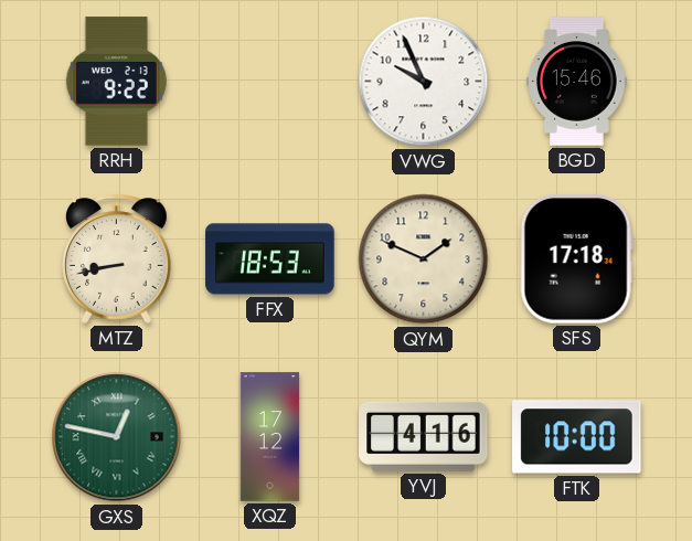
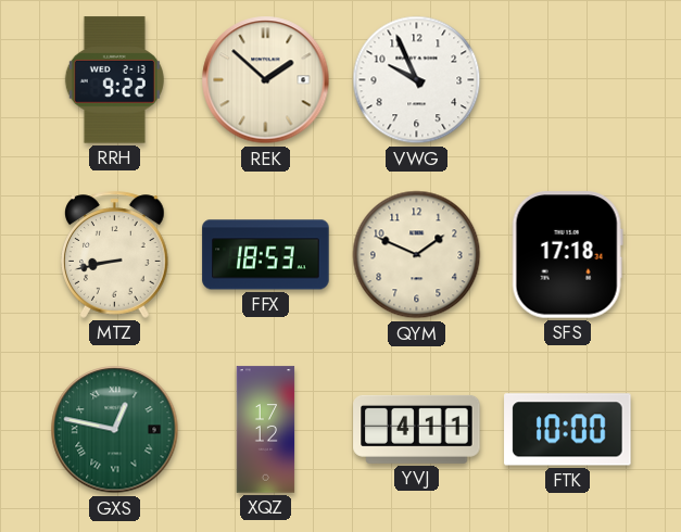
REK: none -> 1:52
BGD: 15:46 -> none
YVJ: 4:16 -> 4:11
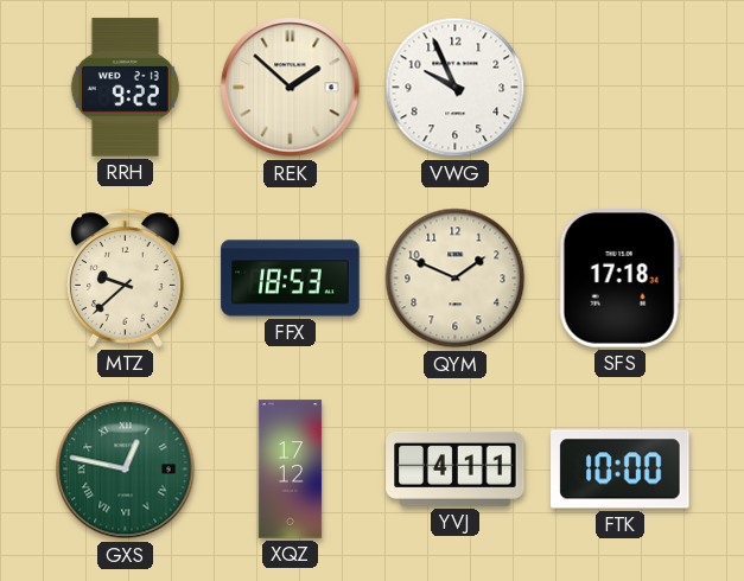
MTZ: 8:43 -> 9:38
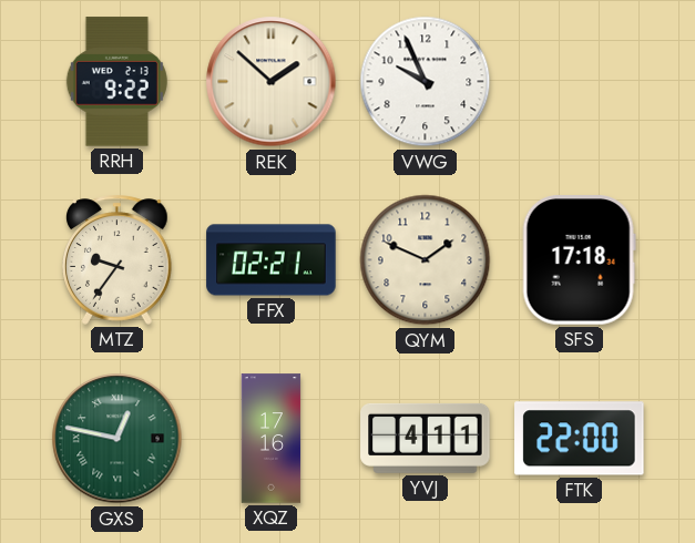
MTZ: 9:38 -> 9:36
FFX: 18:53 -> 02:21
XQZ: 17:12 -> 17:16
FTK: 10:00 -> 22:00
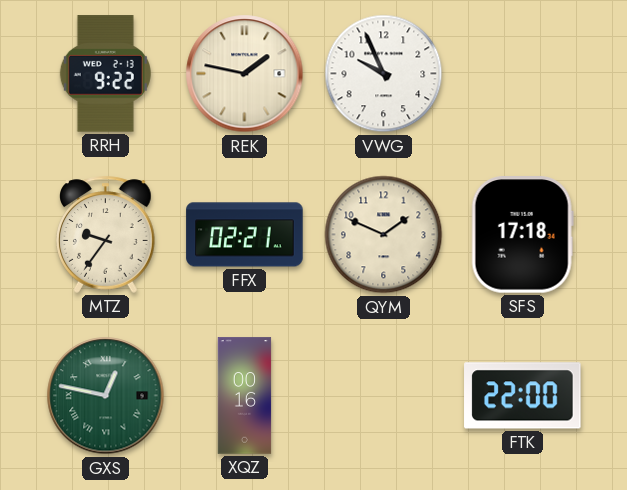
REK: 1:52 -> 1:47
XQZ: 17:16 -> 00:16
YVJ: 4:11 -> none
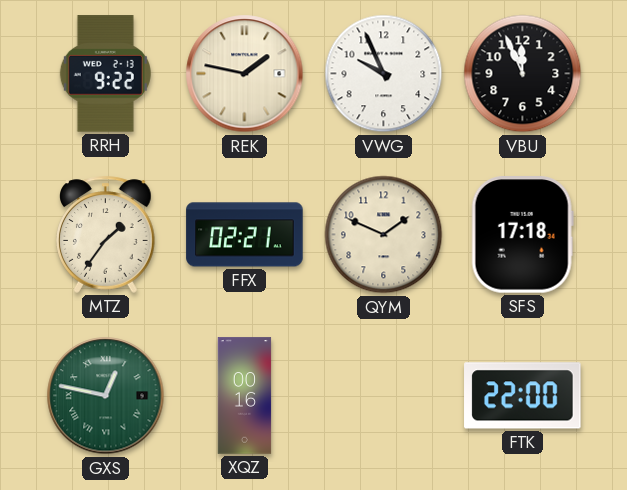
VBU: none -> 11:56
MTZ: 9:36 -> 1:36
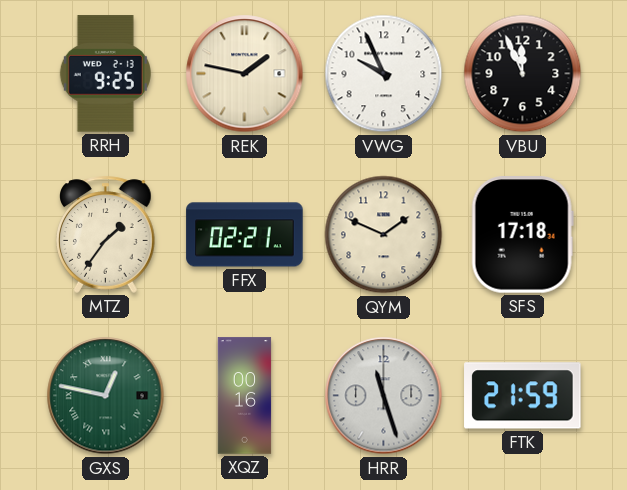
RRH: 9:22 -> 9:25
HRR: none -> 11:27
FTK: 22:00 -> 21:59
